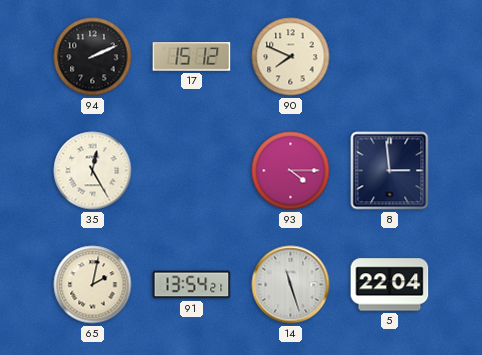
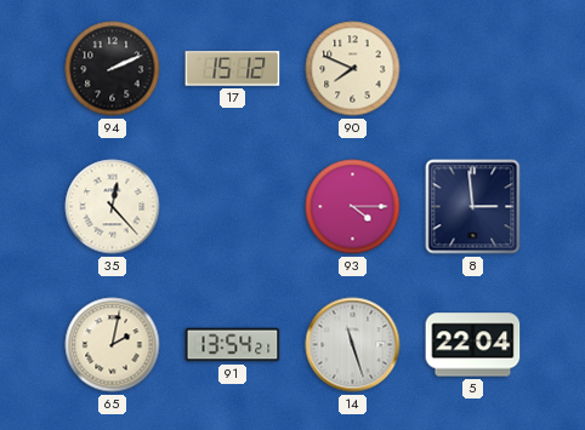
35: 12:25 -> 12:23
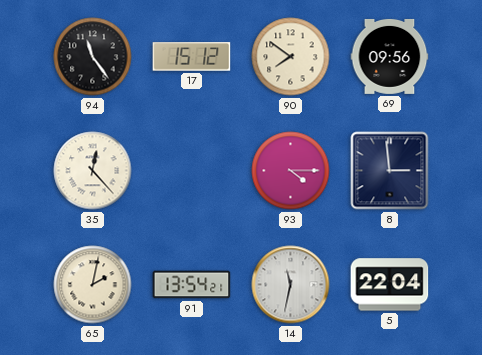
94: 2:11 -> 11:24
90: 7:49 -> 7:51
69: none -> 09:56
14: 11:27 -> 11:32
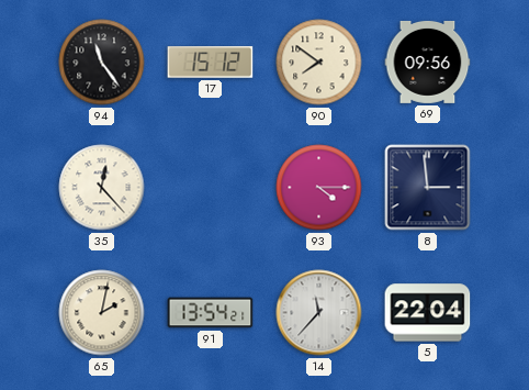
14: 11:32 -> 11:37
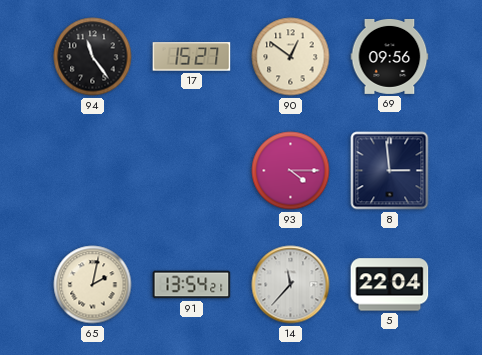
17: 15:12 -> 15:27
90: 7:51 -> 12:51
35: 12:23 -> none
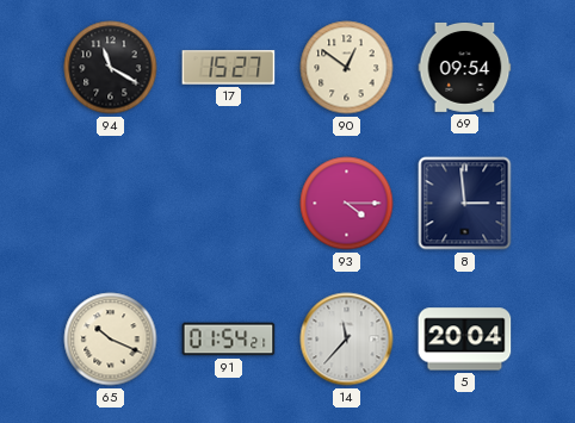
94: 11:24 -> 11:20
69: 09:56 -> 09:54
65: 2:02 -> 10:19
91: 13:54 -> 01:54
5: 22:04 -> 20:04
